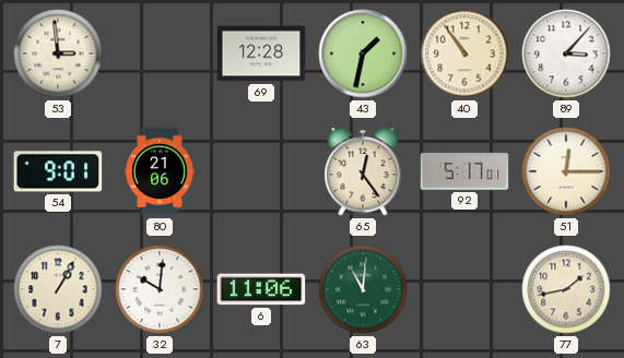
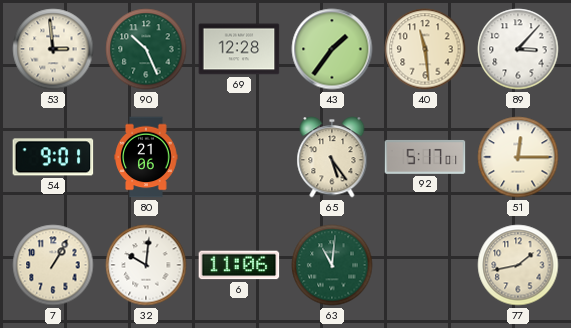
90: none -> 10:26
43: 1:32 -> 1:36
40: 10:54 -> 11:29
65: 12:24 -> 5:24
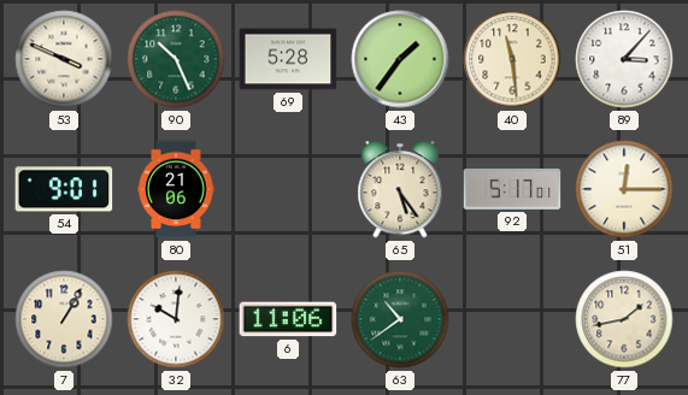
53: 2:59 -> 3:49
69: 12:28 -> 5:28
63: 11:01 -> 10:39
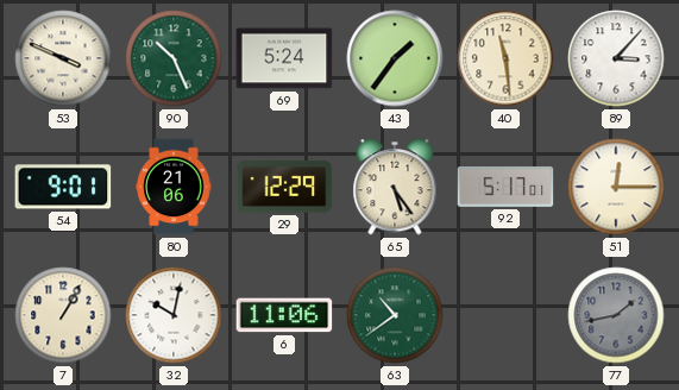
69: 5:28 -> 5:24
29: none -> 12:29
32: 10:01 -> 10:02
77 dial: cream -> grey
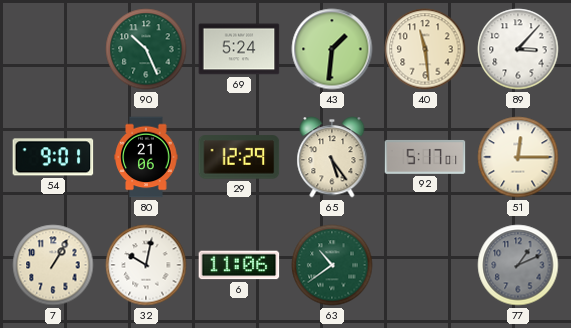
53: 3:49 -> none
43: 1:36 -> 1:31
77: 1:43 -> 1:11
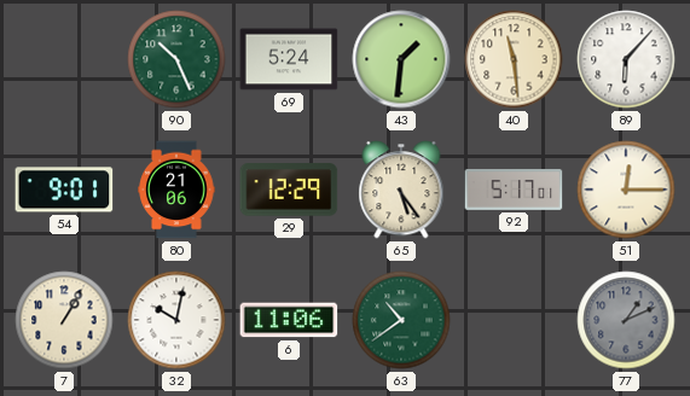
89: 3:07 -> 6:07
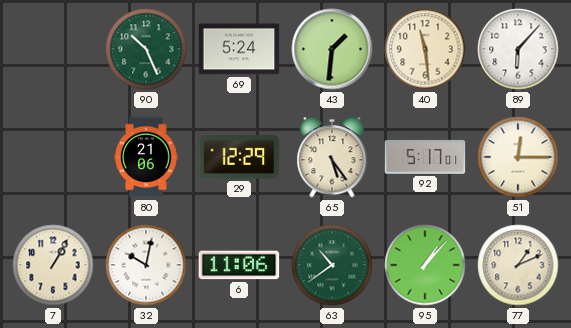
54: 9:01 -> none
95: none -> 1:07
77 dial: grey -> cream
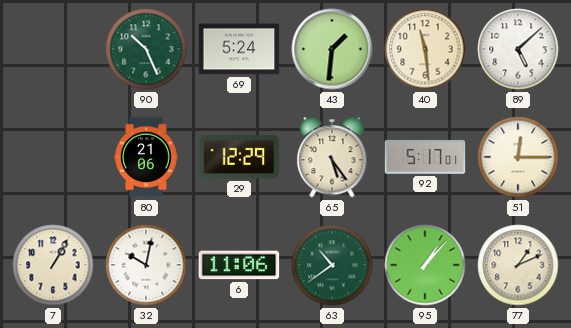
89: 6:07 -> 5:08
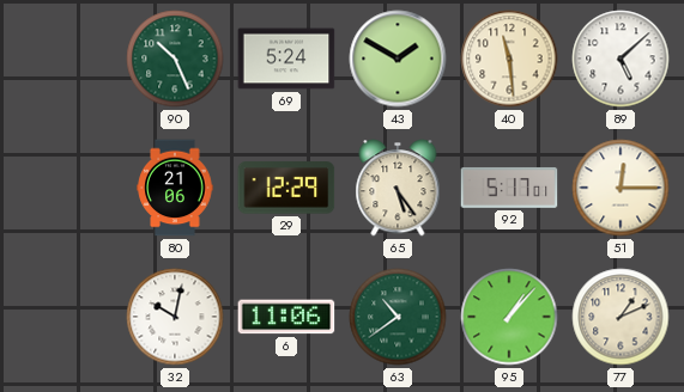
43: 1:31 -> 1:50
7: 1:05 -> none
